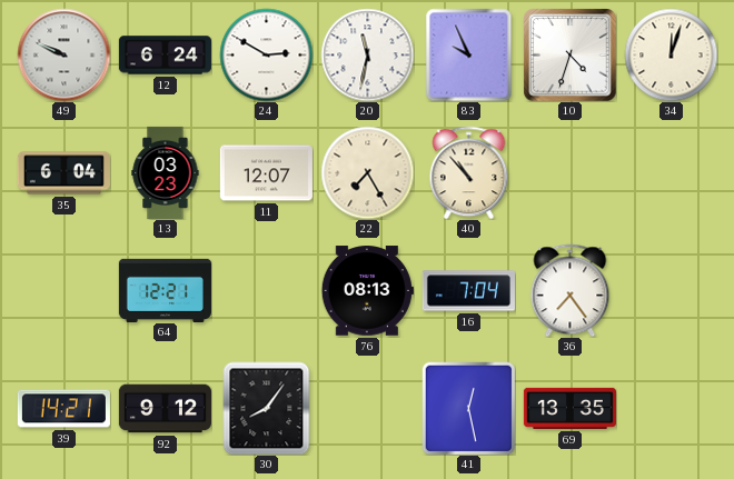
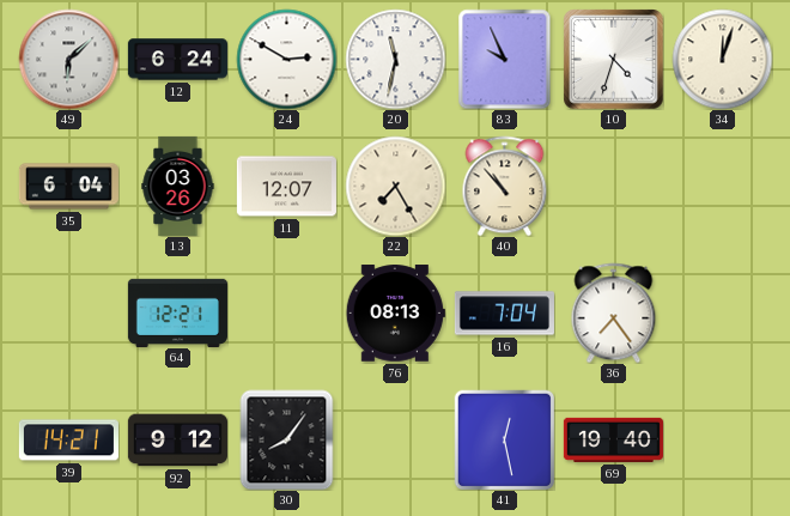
49: 9:49 -> 6:08
13: 03:23 -> 03:26
69: 13:35 -> 19:40
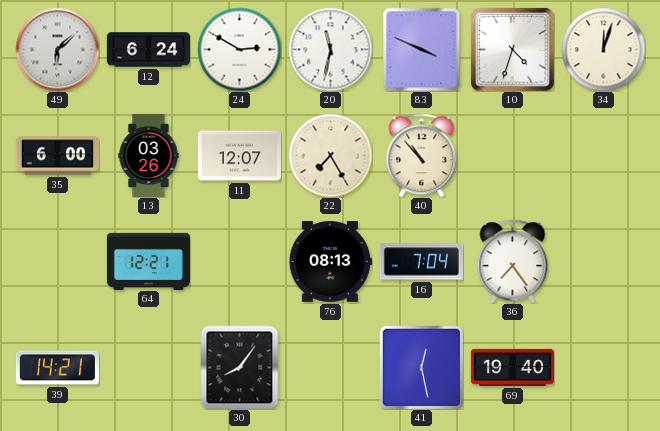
83: 9:56 -> 3:49
35: 6:04 -> 6:00
92: 9:12 -> none
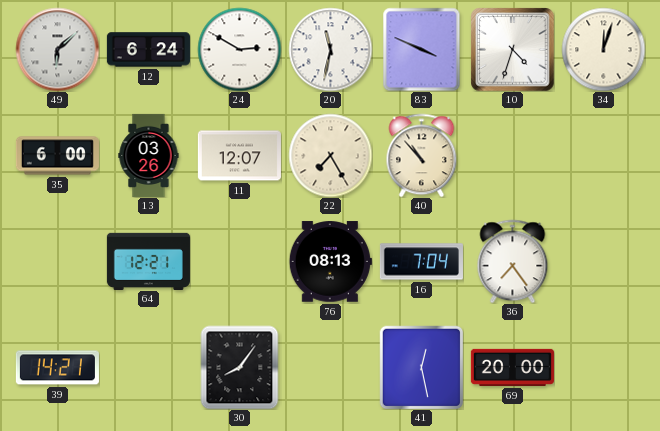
69: 19:40 -> 20:00
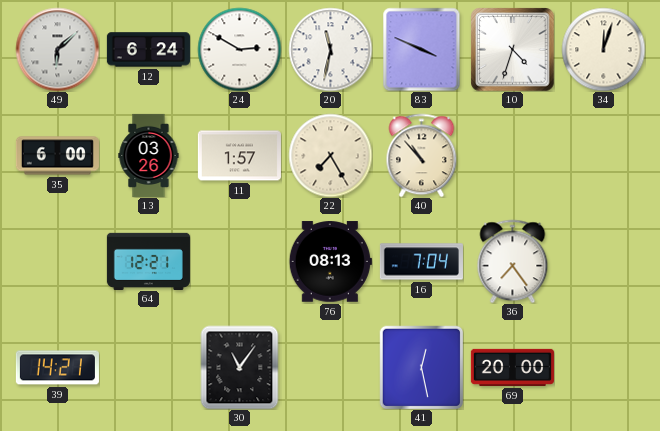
11: 12:07 -> 1:57
30: 8:06 -> 11:06
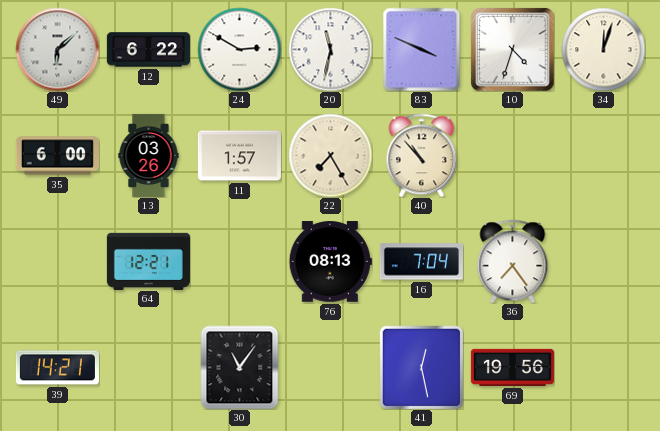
12: 6:24 -> 6:22
69: 20:00 -> 19:56
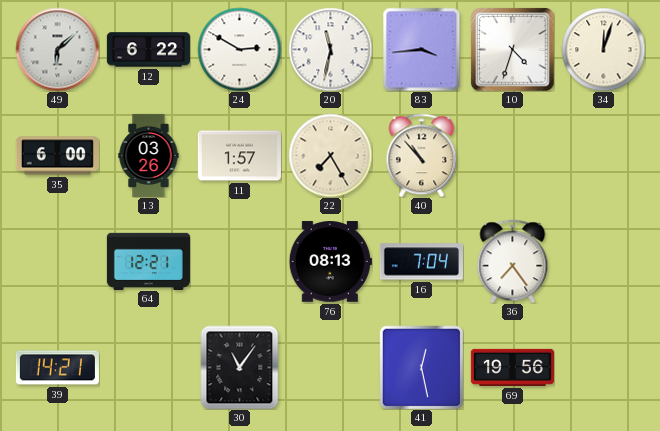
83: 3:49 -> 3:44
